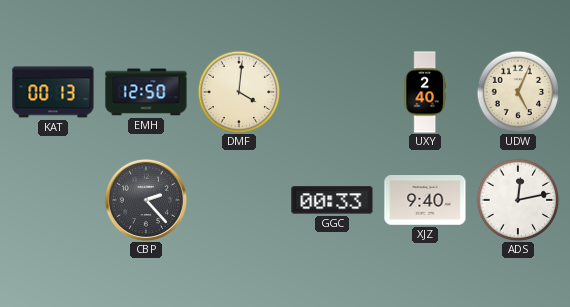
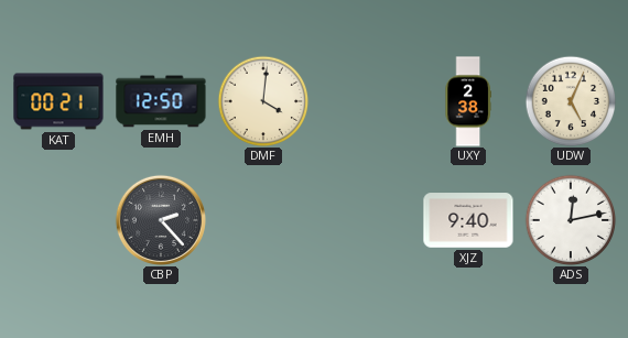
KAT: 00:13 -> 00:21
UXY: 2:40 -> 2:38
GGC: 00:33 -> none
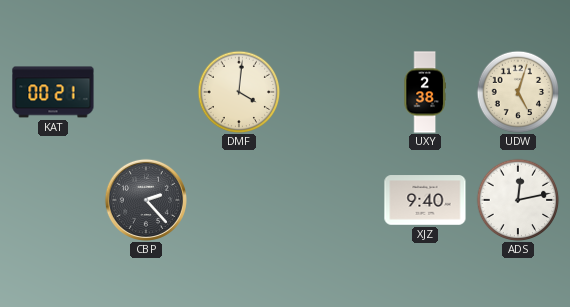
EMH: 12:50 -> none
UDW: 5:04 -> 5:03
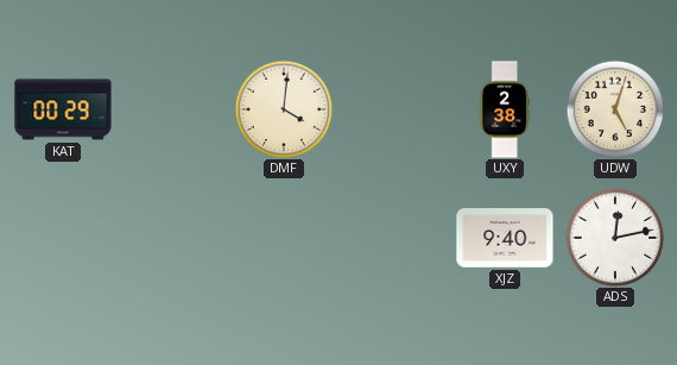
KAT: 00:21 -> 00:29
CBP: 2:23 -> none
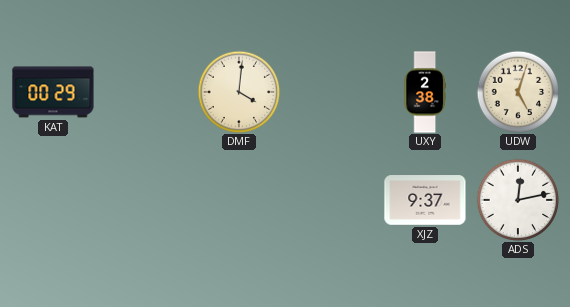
XJZ: 9:40 -> 9:37
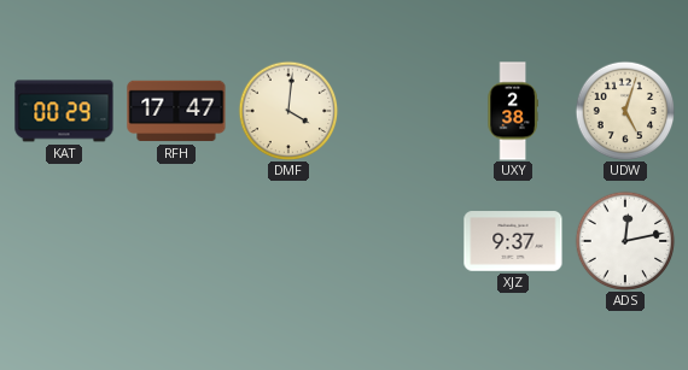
RFH: none -> 17:47
